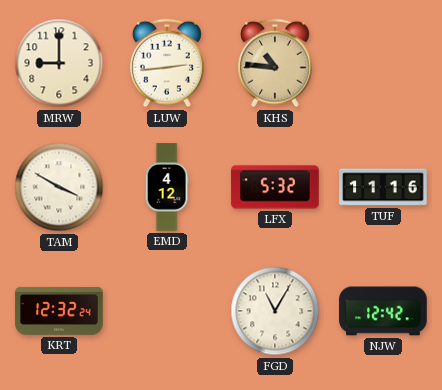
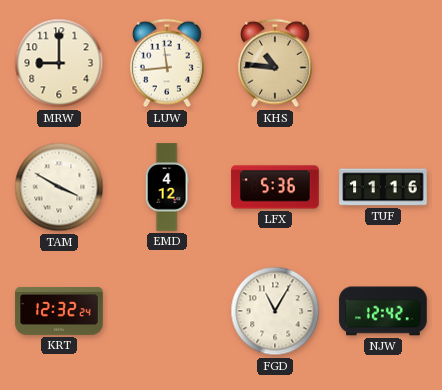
LUW: 2:44 -> 11:44
LFX: 5:32 -> 5:36
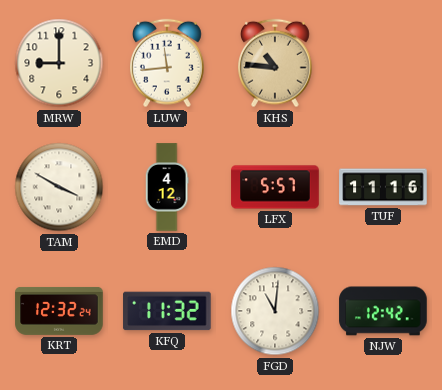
LFX: 5:36 -> 5:57
KFQ: none -> 11:32
FGD: 11:05 -> 11:01
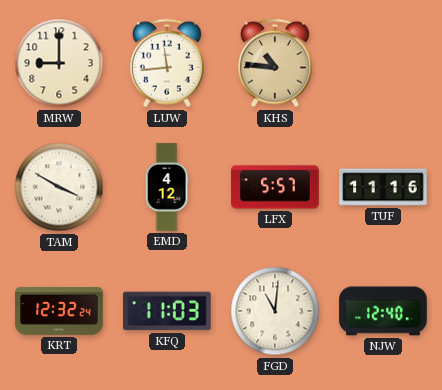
KFQ: 11:32 -> 11:03
NJW: 12:42 -> 12:40
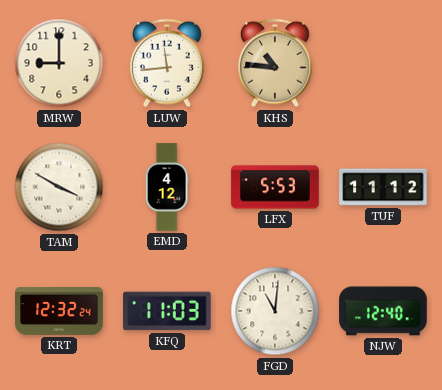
LFX: 5:57 -> 5:53
TUF: 11:16 -> 11:12
